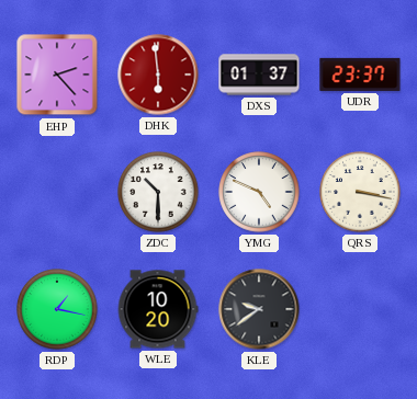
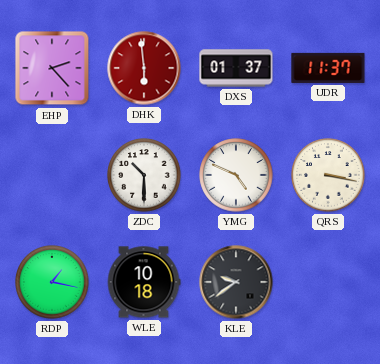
UDR: 23:37 -> 11:37
WLE: 10:20 -> 10:18
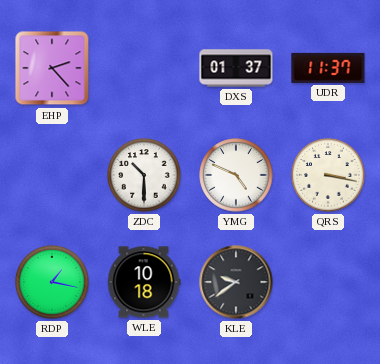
DHK: 5:59 -> none
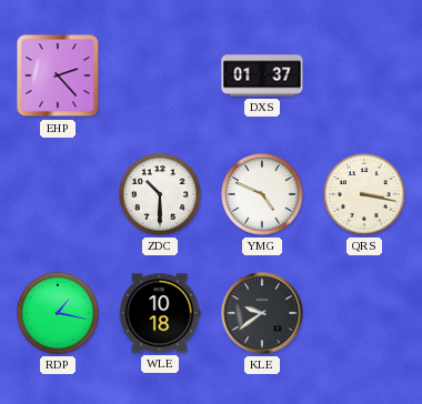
UDR: 11:37 -> none
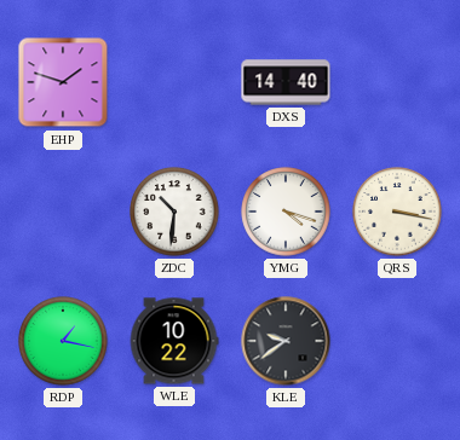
EHP: 2:23 -> 1:48
DXS: 01:37 -> 14:40
ZDC: 10:30 -> 10:31
YMG: 4:49 -> 4:18
WLE: 10:18 -> 10:22
